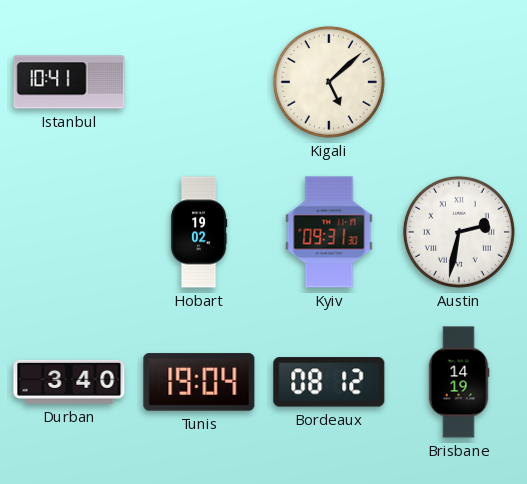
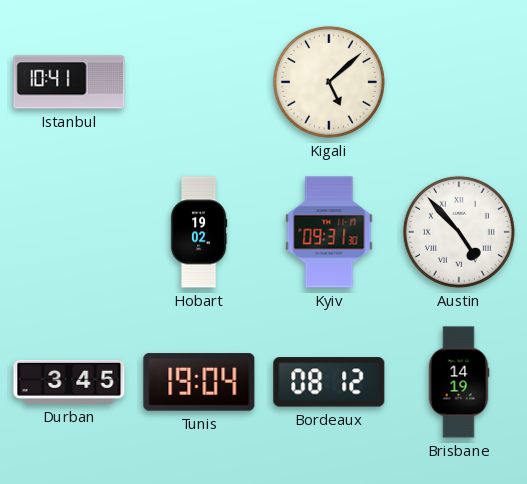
Austin: 2:32 -> 4:53
Durban: 3:40 -> 3:45
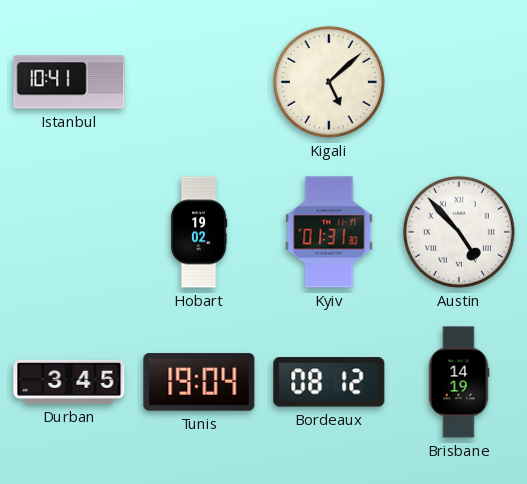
Kyiv: 09:31 -> 01:31
